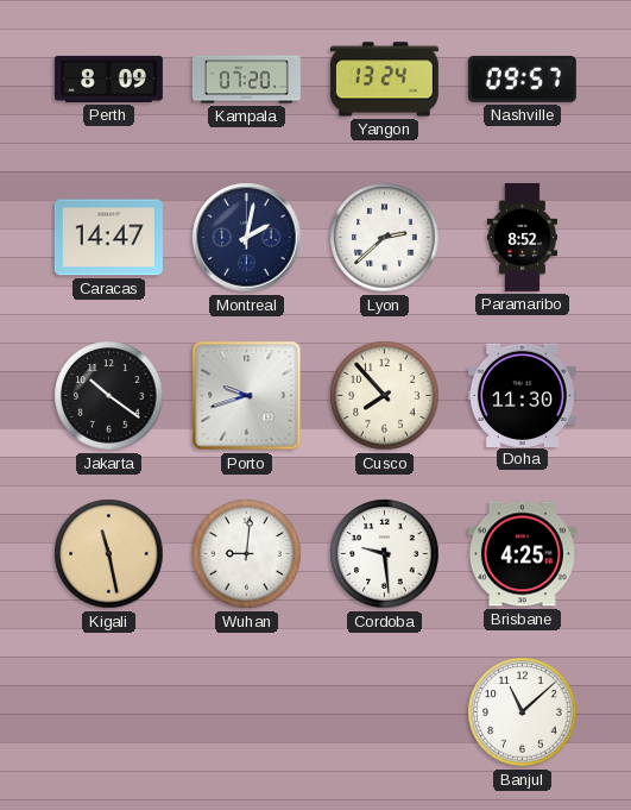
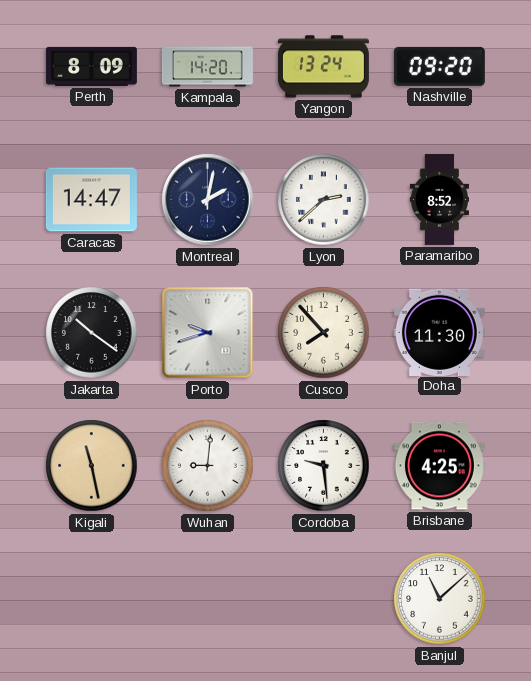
Kampala: 07:20 -> 14:20
Nashville: 09:57 -> 09:20
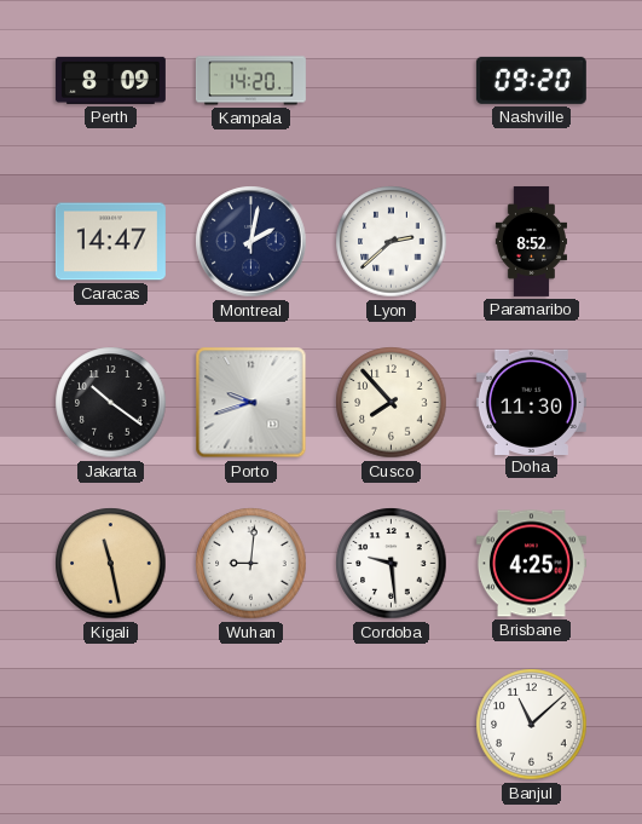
Yangon: 13:24 -> none
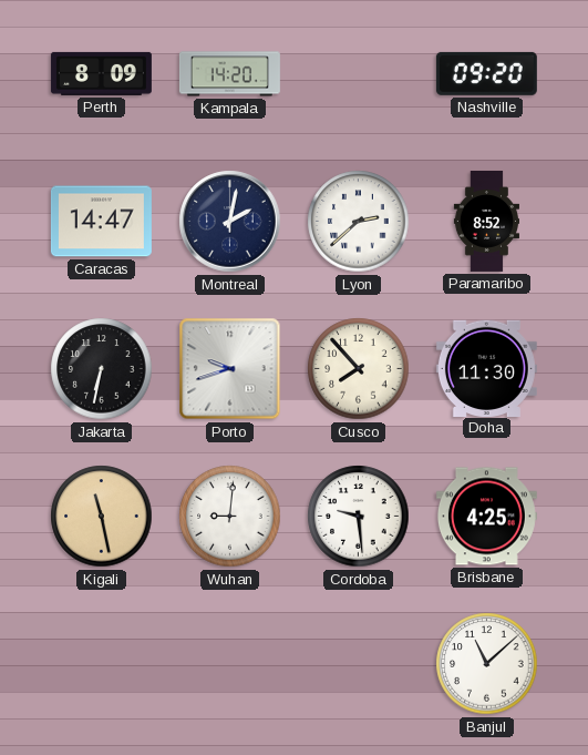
Jakarta: 10:21 -> 6:32
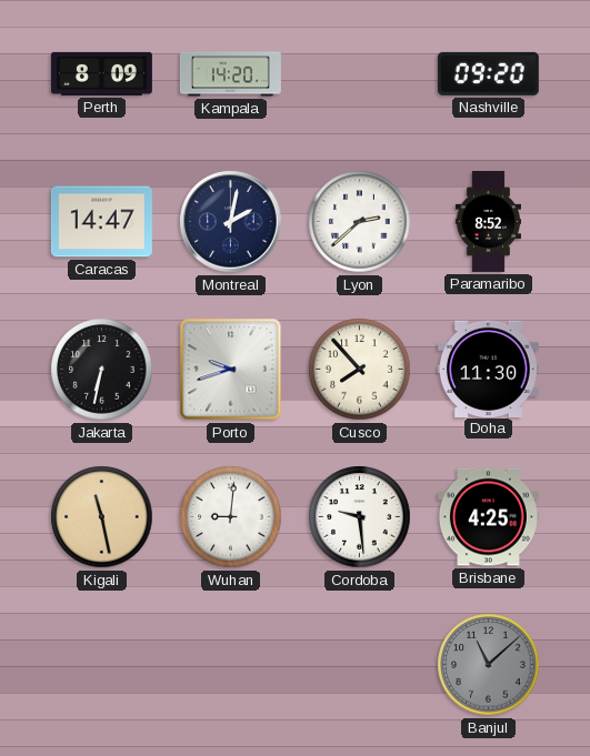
Banjul dial: white -> grey
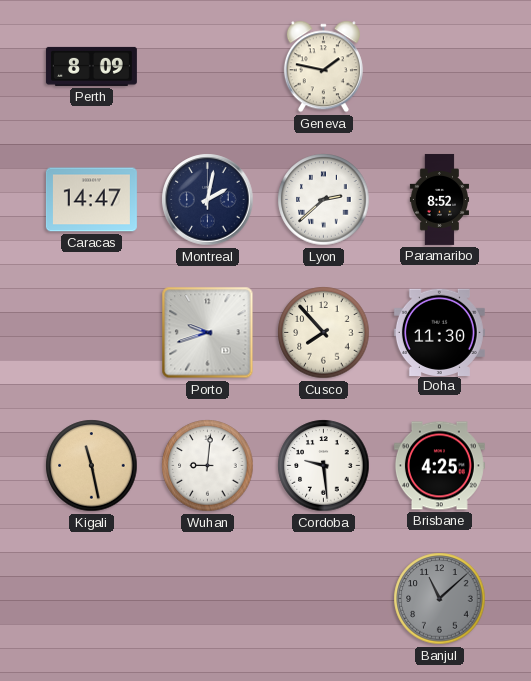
Kampala: 14:20 -> none
Geneva: none -> 1:47
Nashville: 09:20 -> none
Jakarta: 6:32 -> none
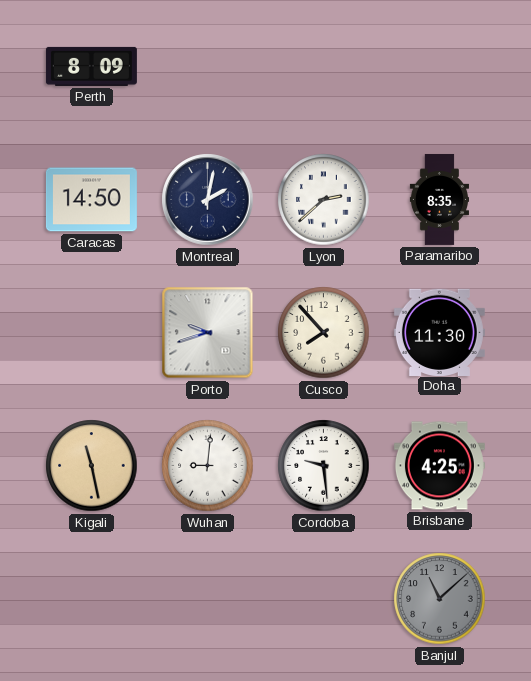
Geneva: 1:47 -> none
Caracas: 14:47 -> 14:50
Paramaribo: 8:52 -> 8:35
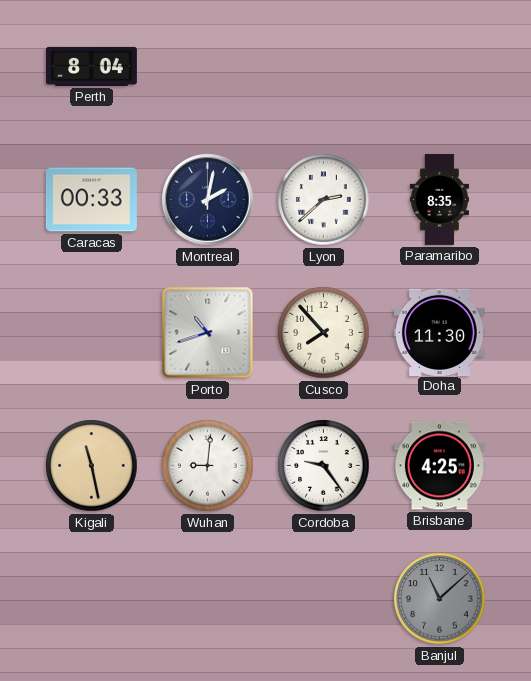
Perth: 8:09 -> 8:04
Caracas: 14:50 -> 00:33
Porto: 9:42 -> 10:42
Cordoba: 9:29 -> 9:24
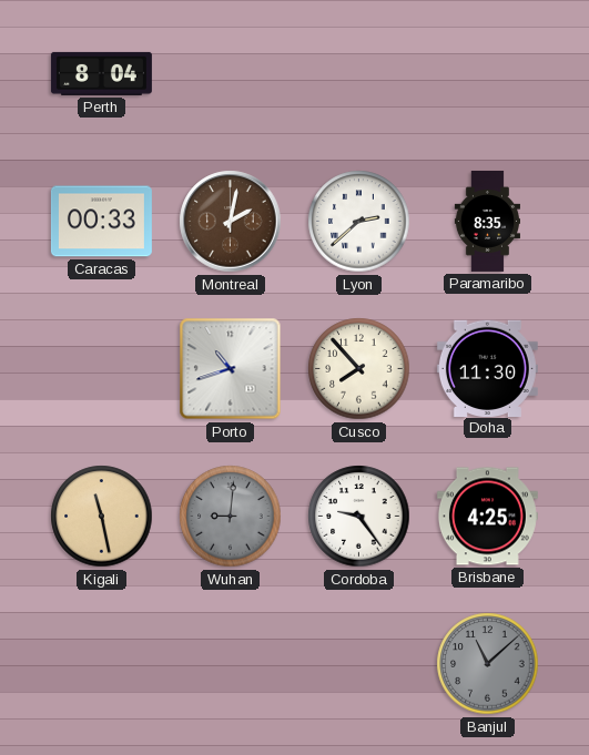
Montreal dial: navy -> brown
Wuhan dial: white -> grey
